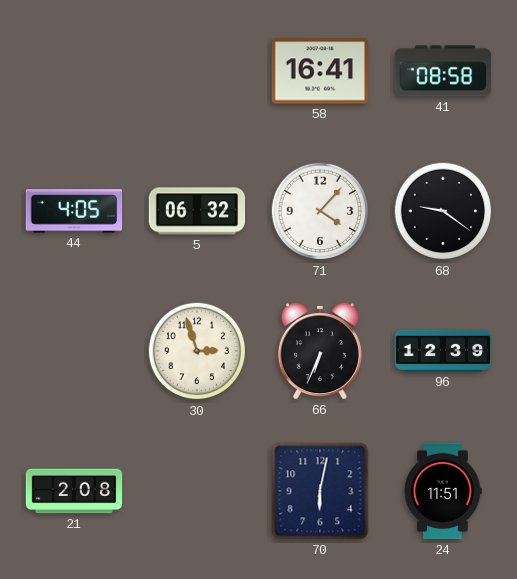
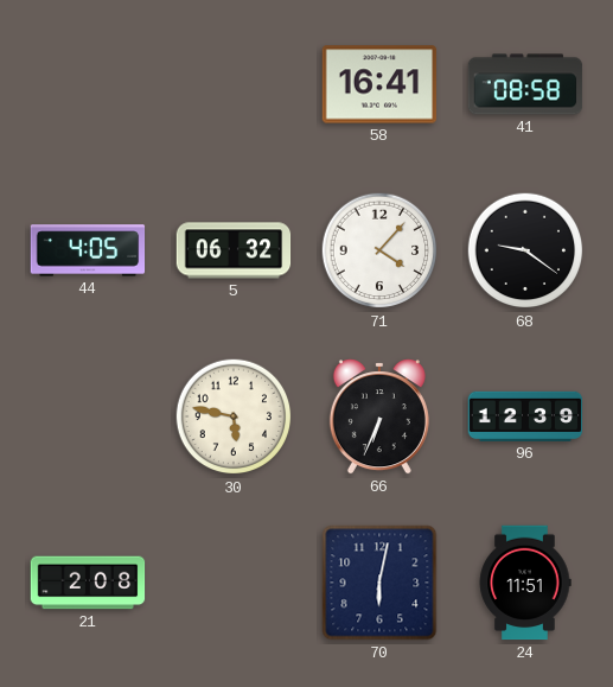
30: 2:57 -> 5:47
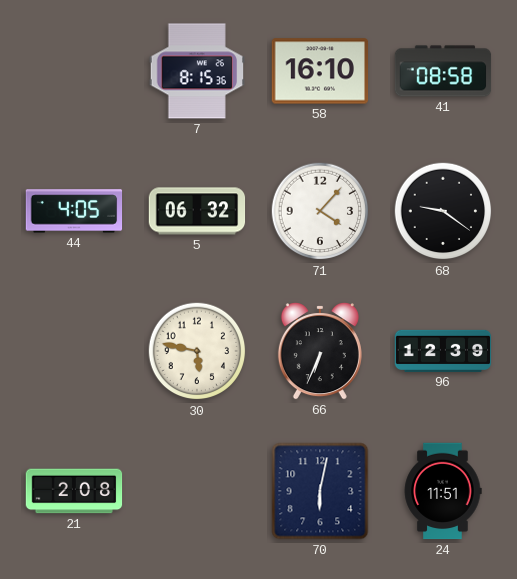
7: none -> 8:15
58: 16:41 -> 16:10
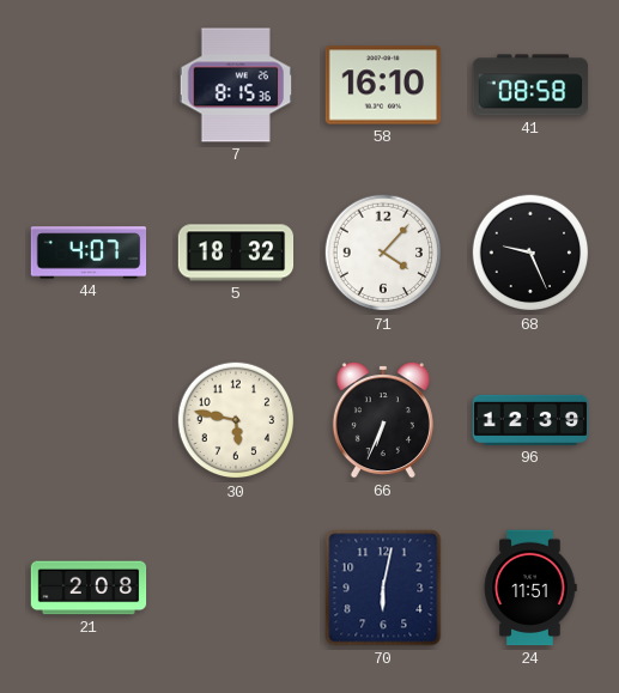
44: 4:05 -> 4:07
5: 06:32 -> 18:32
68: 9:21 -> 9:26
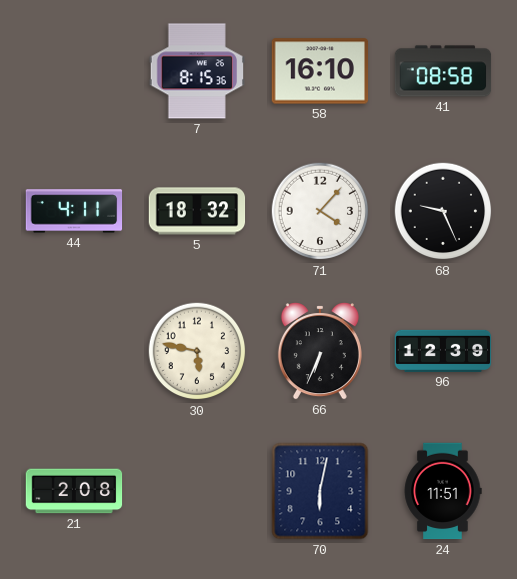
44: 4:07 -> 4:11
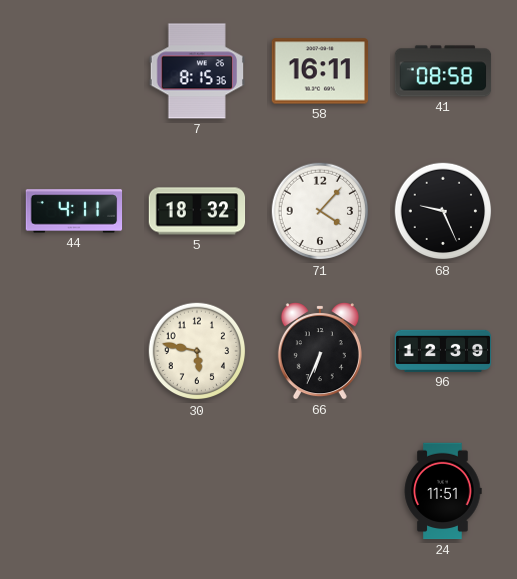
58: 16:10 -> 16:11
21: 2:08 -> none
70: 6:02 -> none
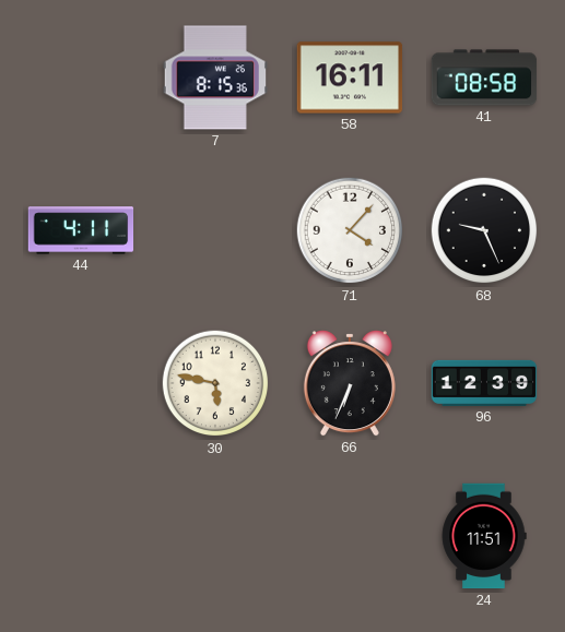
5: 18:32 -> none
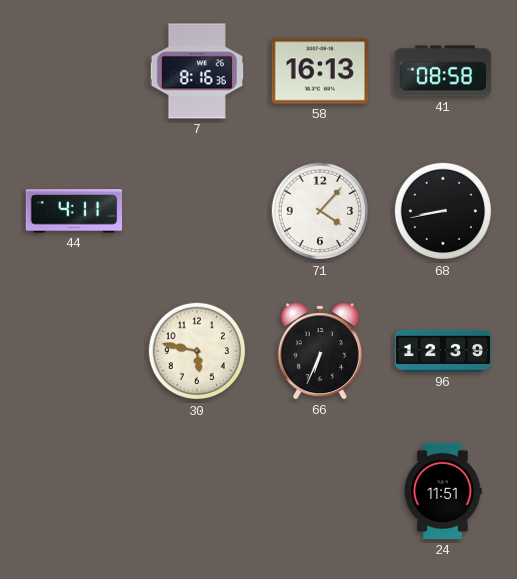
7: 8:15 -> 8:16
58: 16:11 -> 16:13
68: 9:26 -> 8:43
